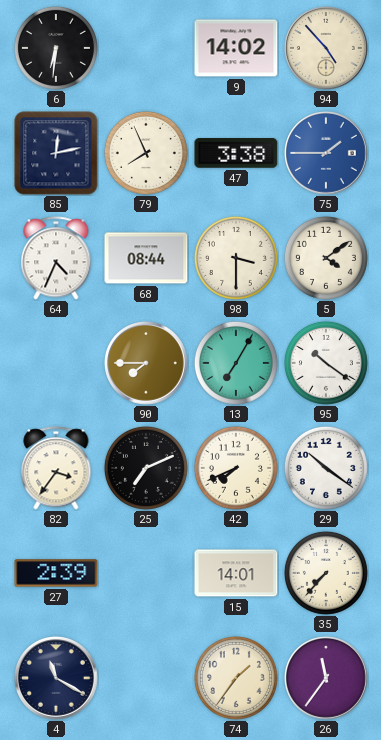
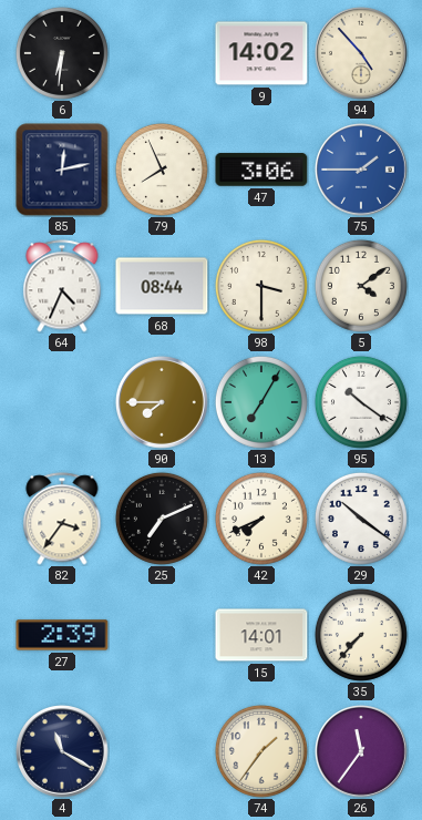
47: 3:38 -> 3:06
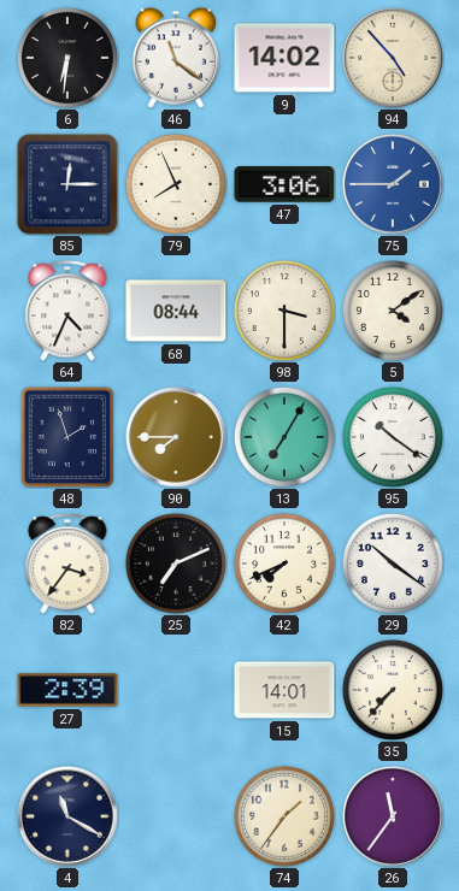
46: none -> 11:21
85: 12:13 -> 12:15
48: none -> 1:57
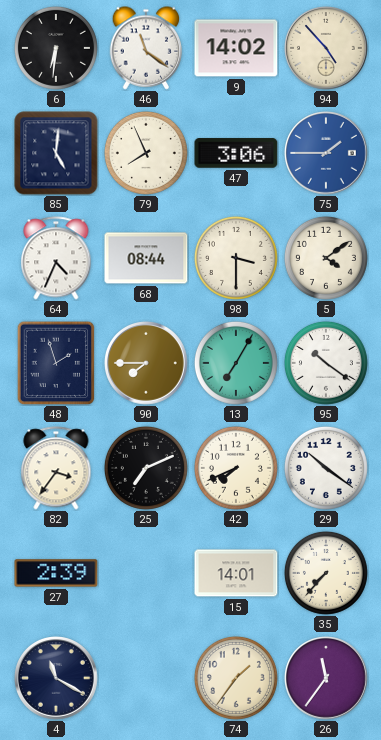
85: 12:15 -> 5:01
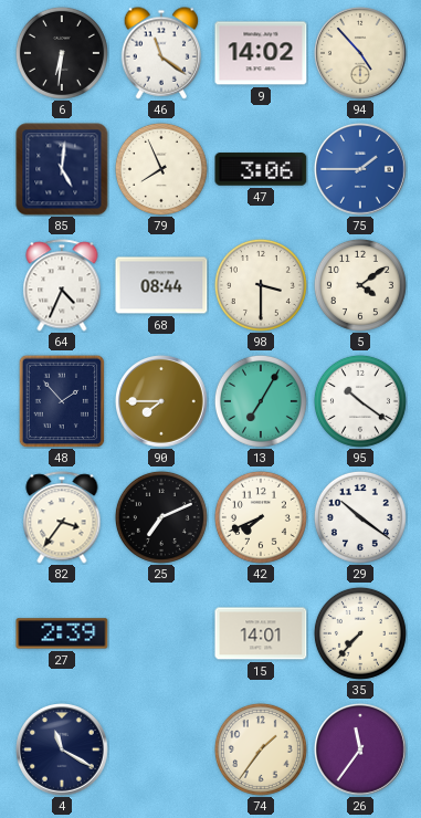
48: 1:57 -> 1:53
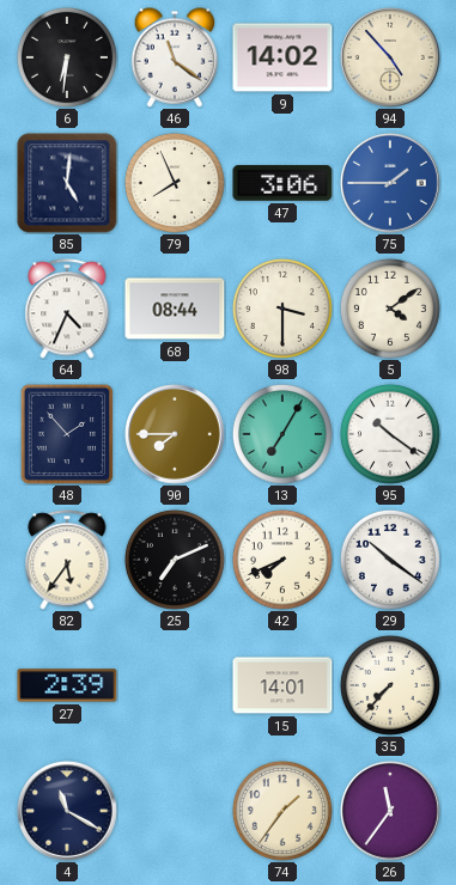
82: 3:36 -> 5:36
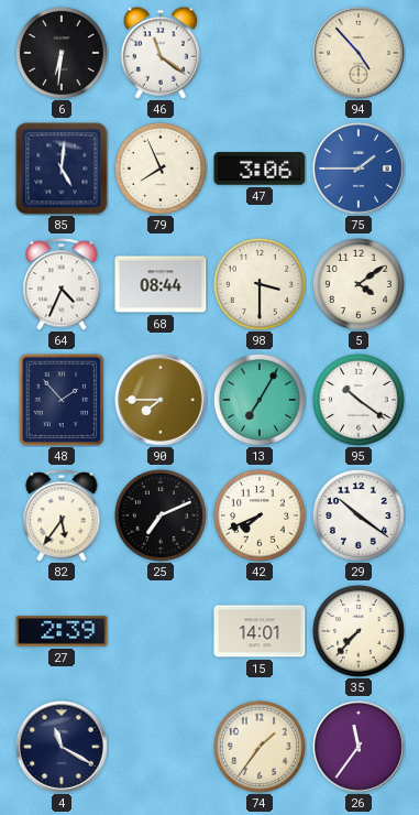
9: 14:02 -> none
